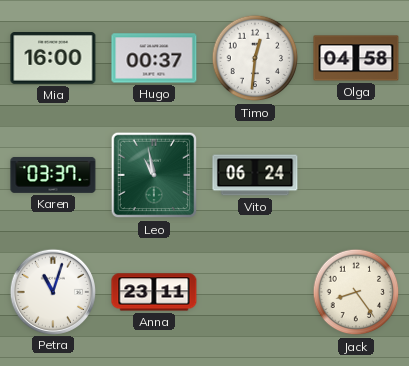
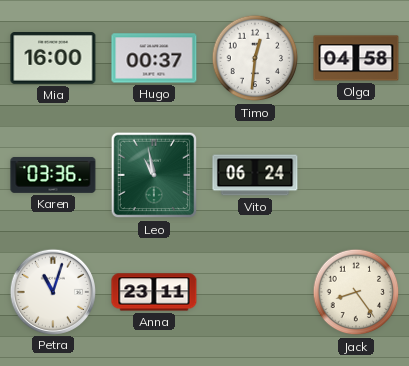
Karen: 03:37 -> 03:36
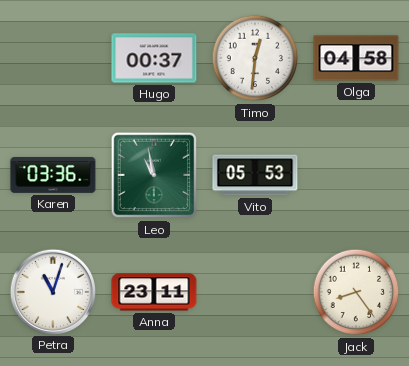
Mia: 16:00 -> none
Vito: 06:24 -> 05:53
